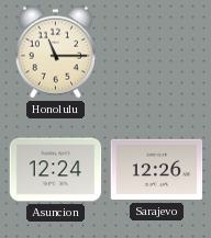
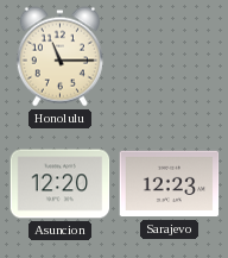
Asuncion: 12:24 -> 12:20
Sarajevo: 12:26 -> 12:23
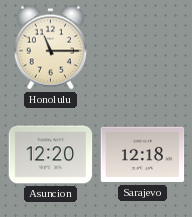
Sarajevo: 12:23 -> 12:18
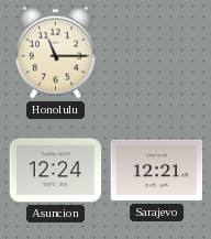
Asuncion: 12:20 -> 12:24
Sarajevo: 12:18 -> 12:21
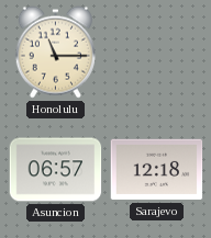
Asuncion: 12:24 -> 06:57
Sarajevo: 12:21 -> 12:18
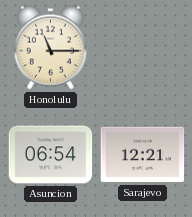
Asuncion: 06:57 -> 06:54
Sarajevo: 12:18 -> 12:21
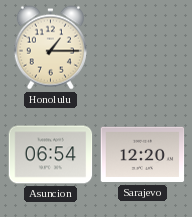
Honolulu: 11:15 -> 1:15
Sarajevo: 12:21 -> 12:20
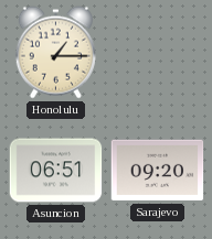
Asuncion: 06:54 -> 06:51
Sarajevo: 12:20 -> 09:20
